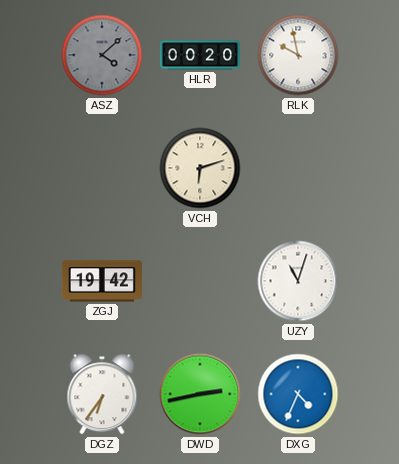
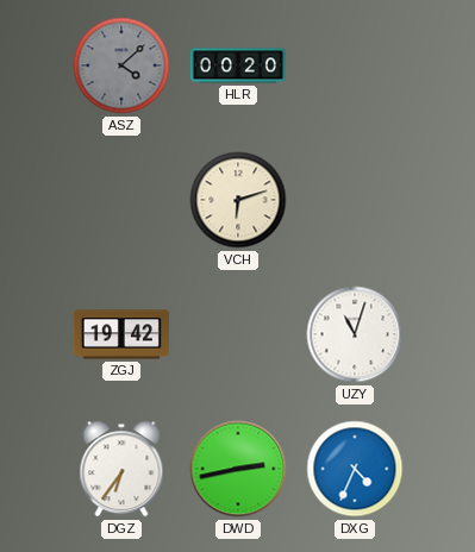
RLK: 9:58 -> none
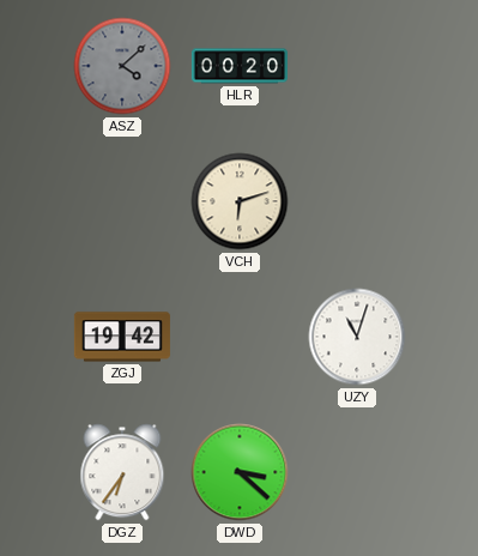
DWD: 2:43 -> 3:22
DXG: 4:34 -> none
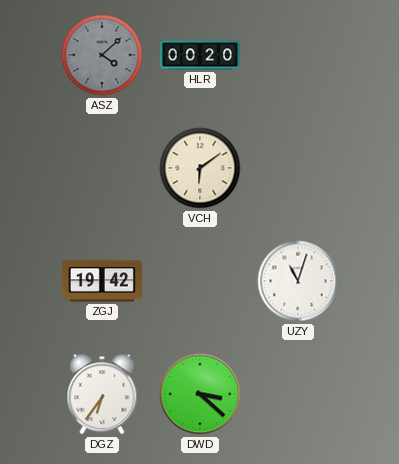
VCH: 6:12 -> 6:09
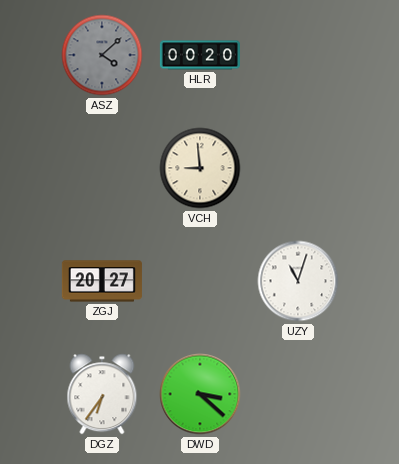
VCH: 6:09 -> 8:59
ZGJ: 19:42 -> 20:27
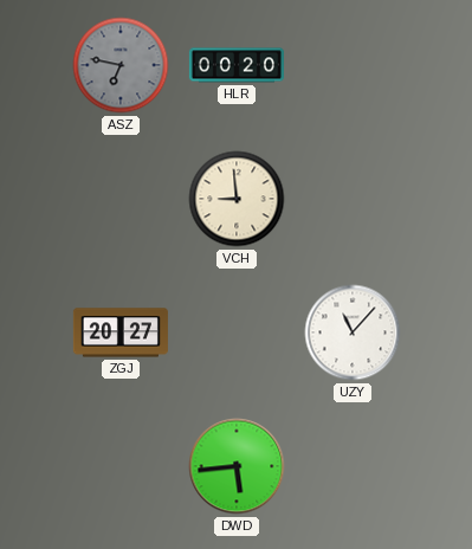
ASZ: 4:08 -> 6:47
UZY: 11:03 -> 11:07
DGZ: 6:36 -> none
DWD: 3:22 -> 5:44
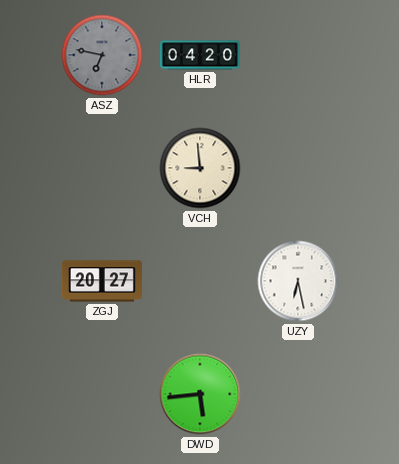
HLR: 00:20 -> 04:20
UZY: 11:07 -> 6:28
